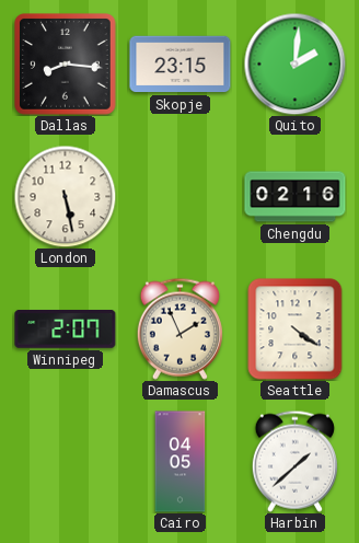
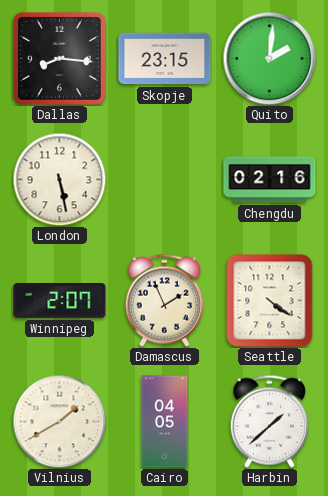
Vilnius: none -> 1:40
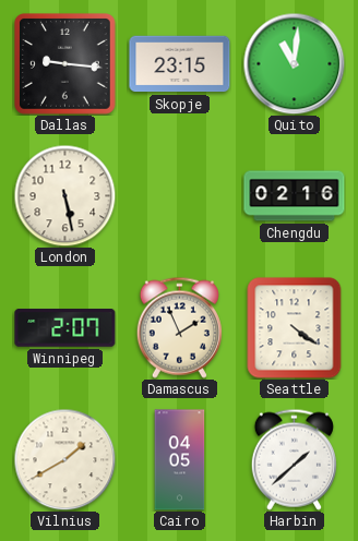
Dallas: 8:16 -> 9:16
Quito: 2:01 -> 11:01
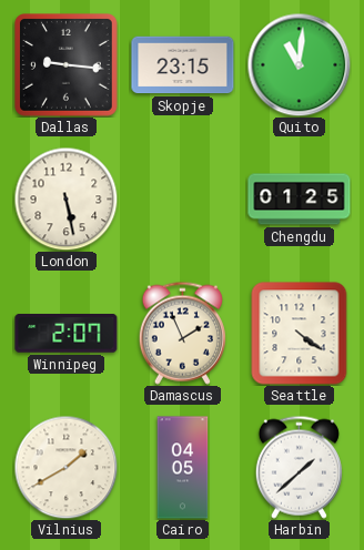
Chengdu: 02:16 -> 01:25
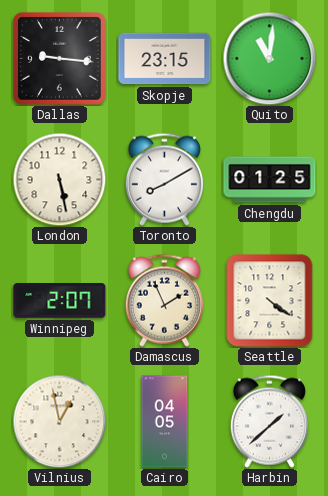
Toronto: none -> 8:10
Vilnius: 1:40 -> 12:58
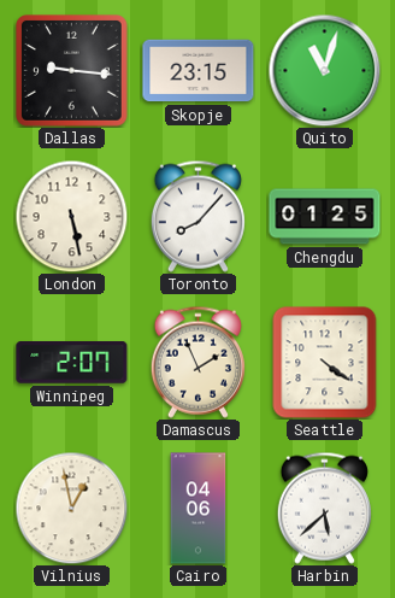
Quito: 11:01 -> 11:03
Toronto: 8:10 -> 8:07
Cairo: 04:05 -> 04:06
Harbin: 1:38 -> 5:38
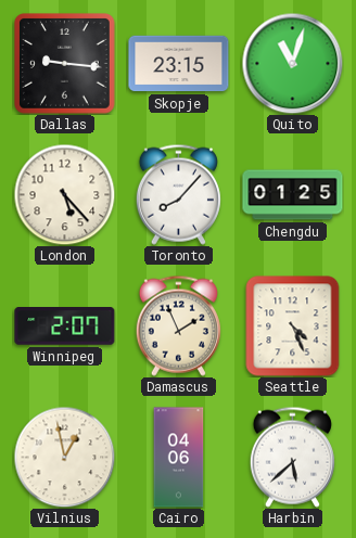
London: 5:28 -> 5:23
Seattle: 4:21 -> 4:26
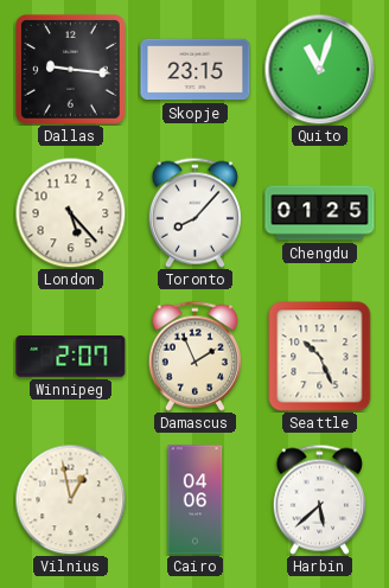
Seattle: 4:26 -> 10:26
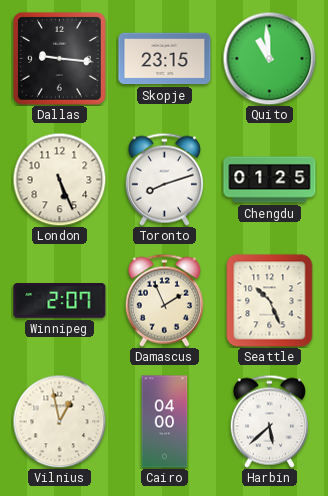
Quito: 11:03 -> 10:59
London: 5:23 -> 5:26
Toronto: 8:07 -> 8:12
Cairo: 04:06 -> 04:00
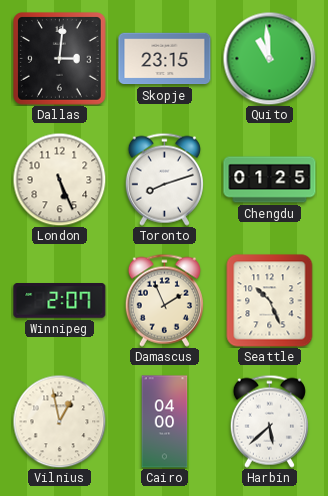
Dallas: 9:16 -> 3:01
